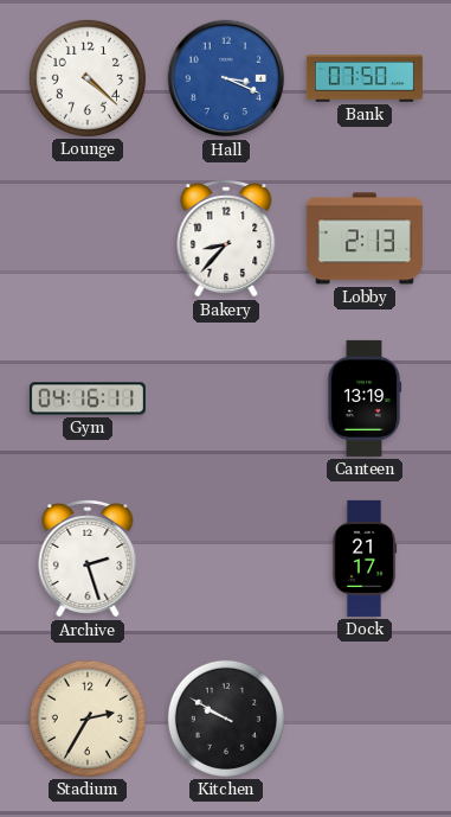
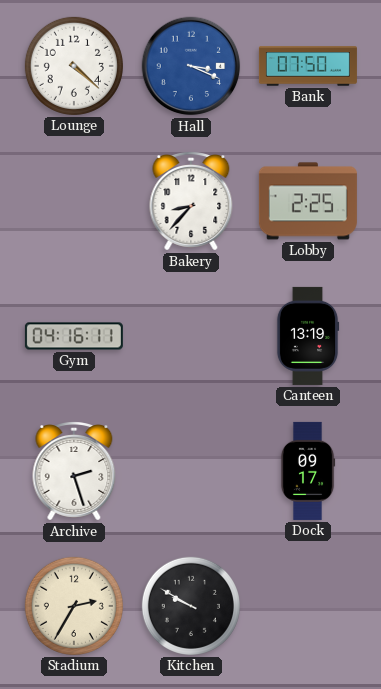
Lobby: 2:13 -> 2:25
Dock: 21:17 -> 09:17
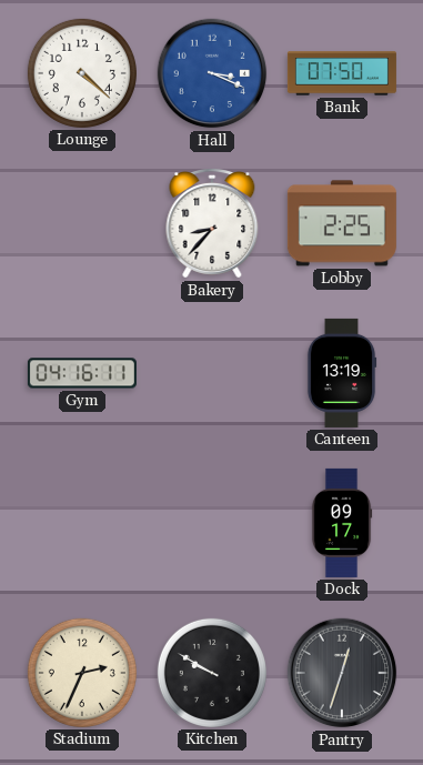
Archive: 2:27 -> none
Stadium: 2:35 -> 2:34
Pantry: none -> 12:33
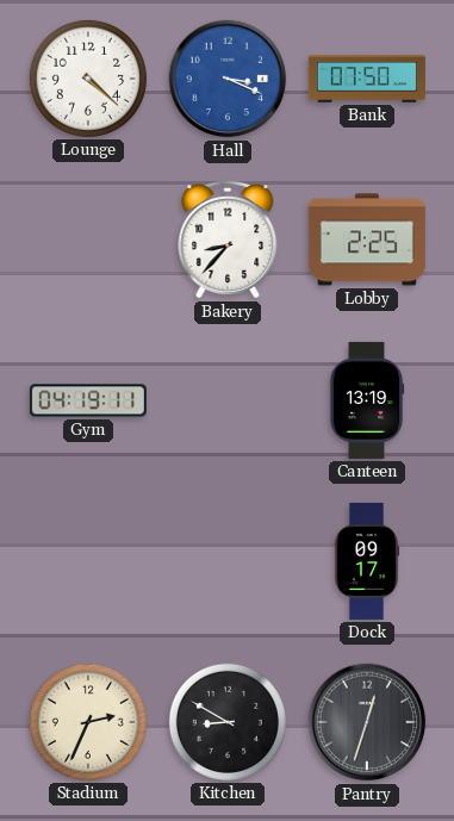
Gym: 04:16 -> 04:19
Kitchen: 9:50 -> 8:50
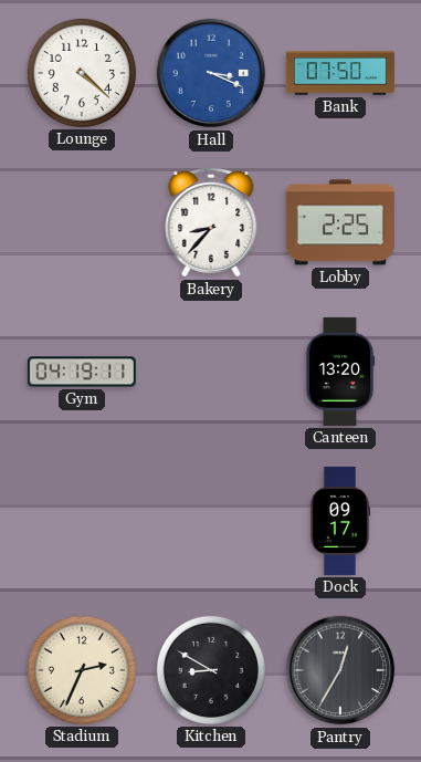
Canteen: 13:19 -> 13:20
Pantry: 12:33 -> 12:35
